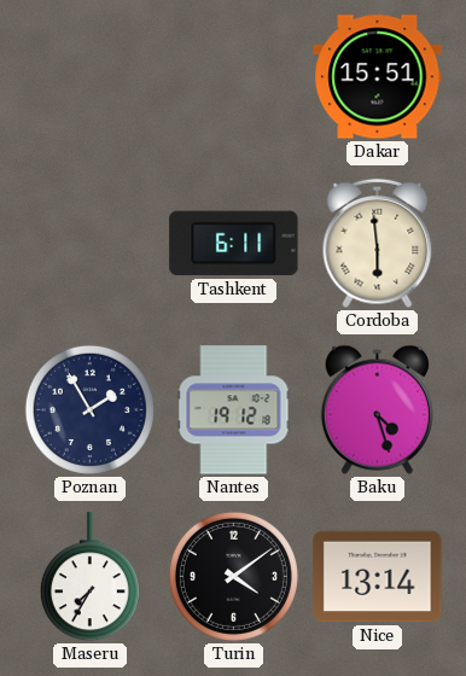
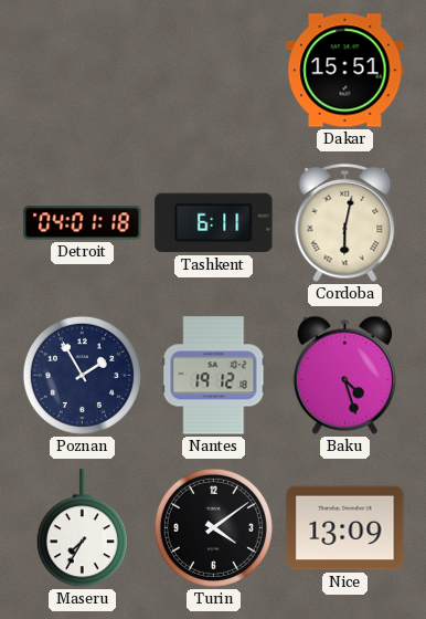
Detroit: none -> 04:01
Cordoba: 5:59 -> 6:02
Nice: 13:14 -> 13:09
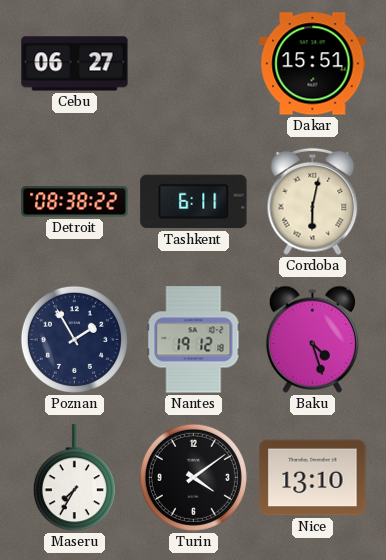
Cebu: none -> 06:27
Detroit: 04:01 -> 08:38
Nice: 13:09 -> 13:10
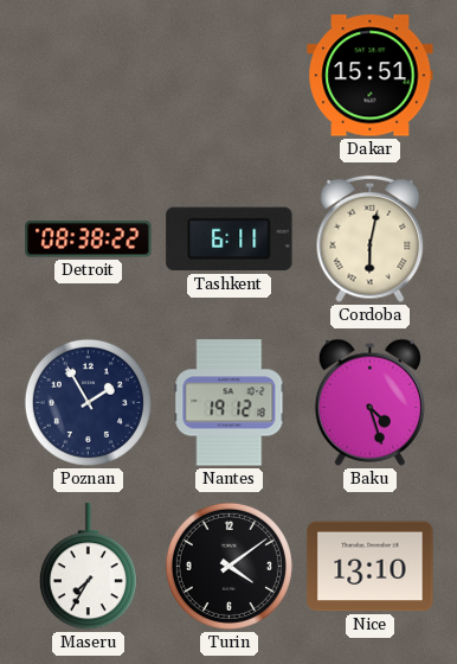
Cebu: 06:27 -> none
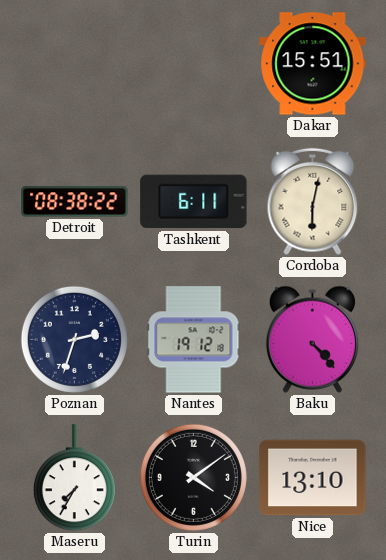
Poznan: 1:55 -> 2:33
Baku: 4:27 -> 4:23
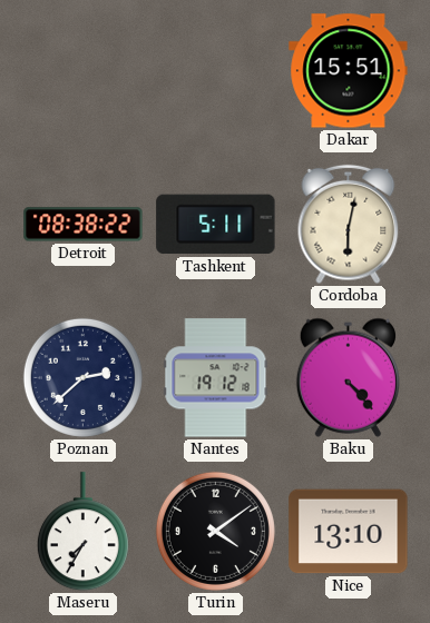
Tashkent: 6:11 -> 5:11
Poznan: 2:33 -> 2:38
